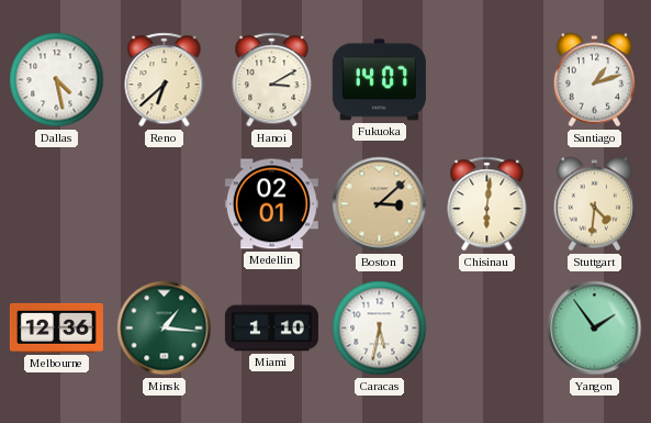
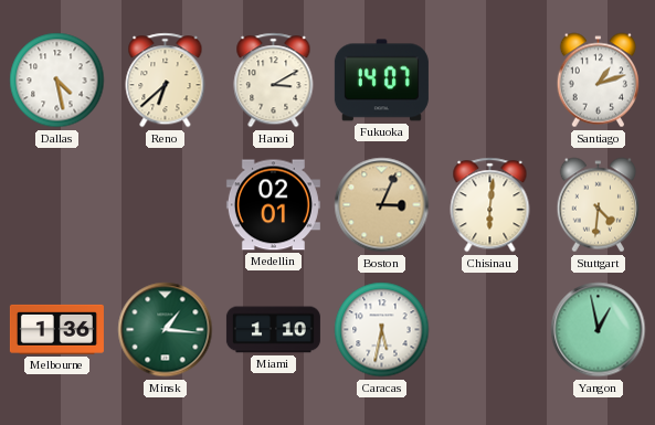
Boston: 3:08 -> 3:04
Melbourne: 12:36 -> 1:36
Yangon: 1:54 -> 12:58
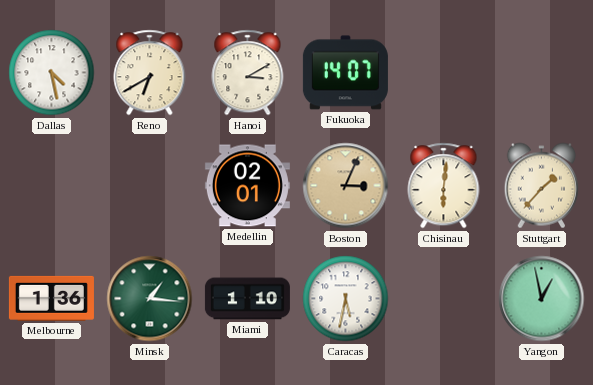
Reno: 6:38 -> 6:40
Santiago: 1:12 -> none
Stuttgart: 4:31 -> 1:37
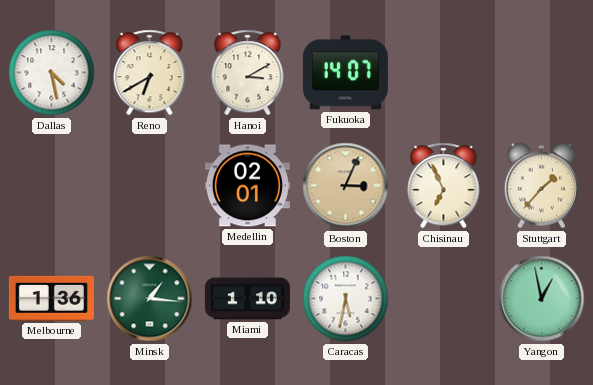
Chisinau: 6:01 -> 6:56
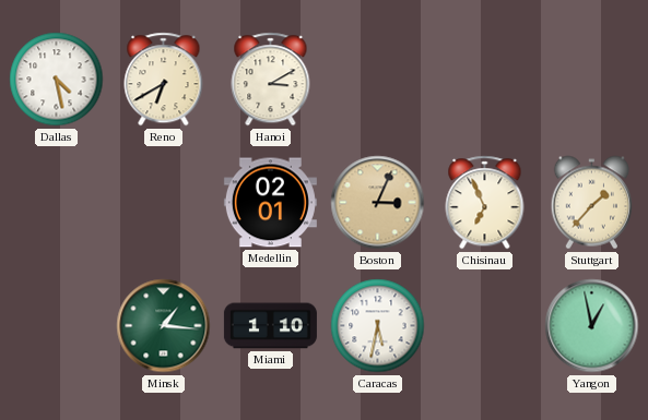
Fukuoka: 14:07 -> none
Melbourne: 1:36 -> none
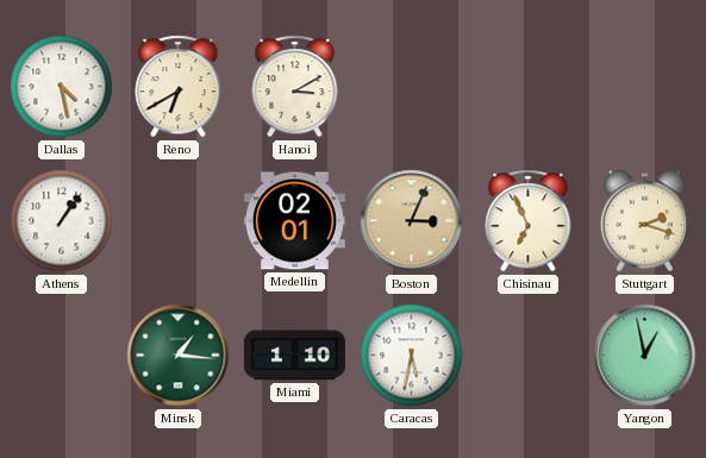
Athens: none -> 1:06
Stuttgart: 1:37 -> 2:18
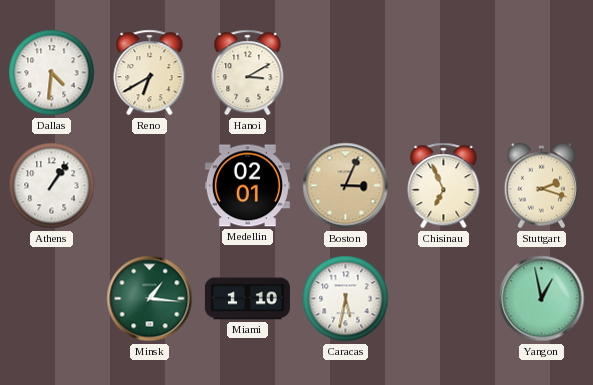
Dallas: 4:28 -> 4:31
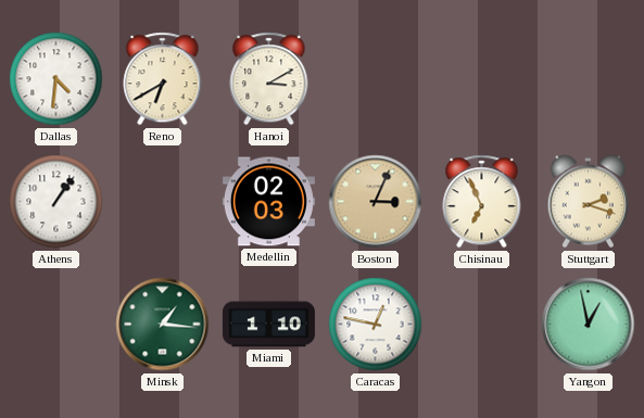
Medellin: 02:01 -> 02:03
Caracas: 5:32 -> 12:47
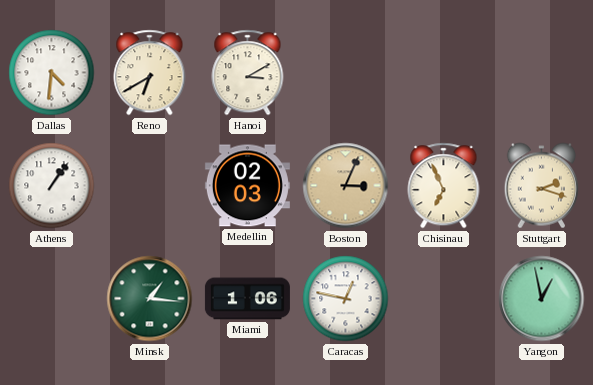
Miami: 1:10 -> 1:06
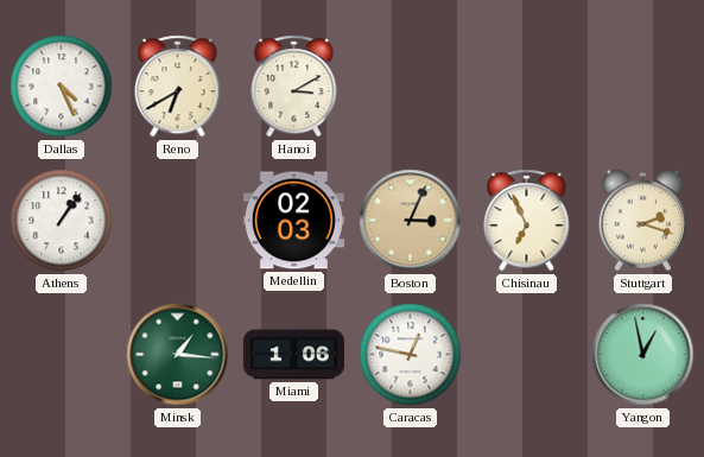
Dallas: 4:31 -> 4:26
